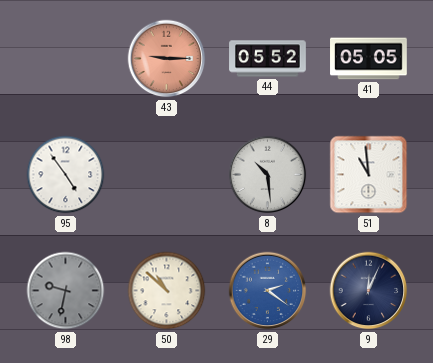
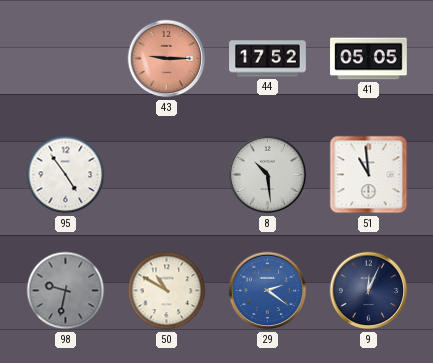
44: 05:52 -> 17:52
50: 10:52 -> 10:50
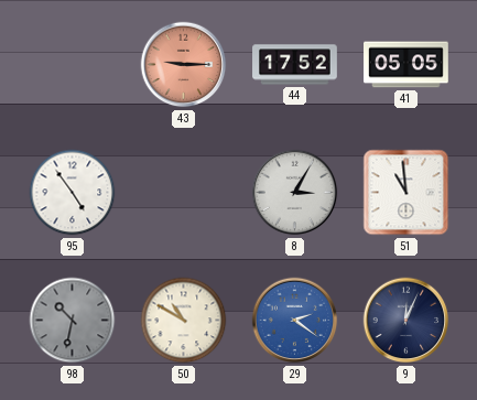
8: 10:29 -> 3:05
98: 9:32 -> 10:32
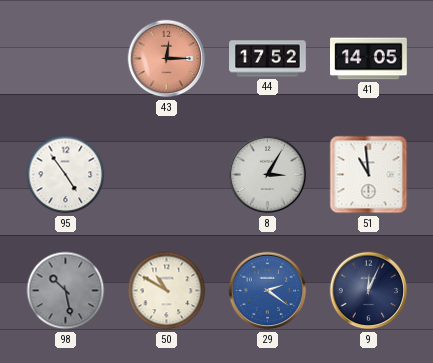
43: 9:15 -> 12:15
41: 05:05 -> 14:05
98: 10:32 -> 10:28
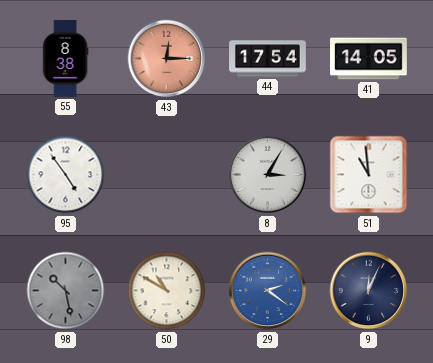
55: none -> 8:38
44: 17:52 -> 17:54
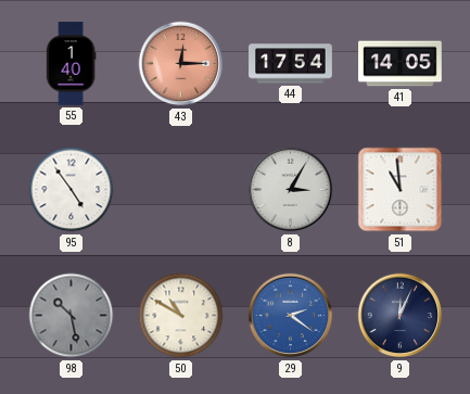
55: 8:38 -> 1:40
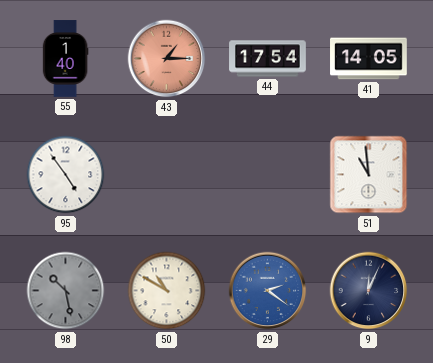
43: 12:15 -> 1:15
8: 3:05 -> none
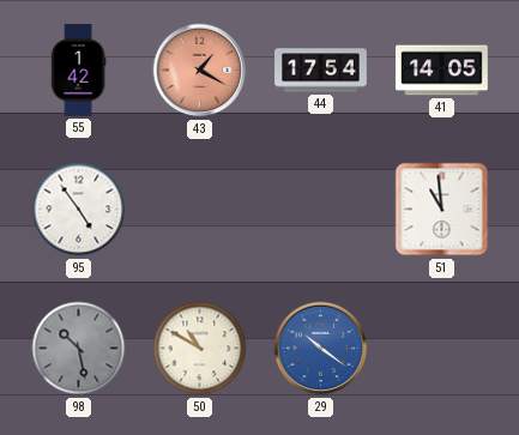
55: 1:40 -> 1:42
43: 1:15 -> 1:20
29: 2:21 -> 10:21
9: 12:04 -> none
